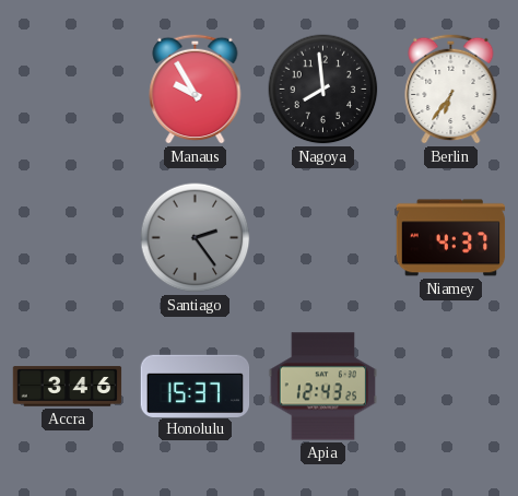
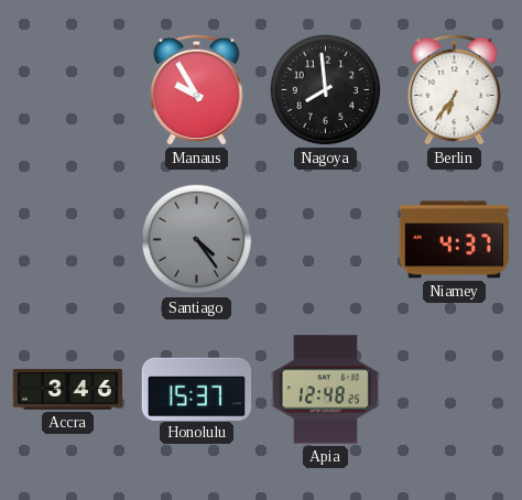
Santiago: 2:24 -> 4:24
Apia: 12:43 -> 12:48
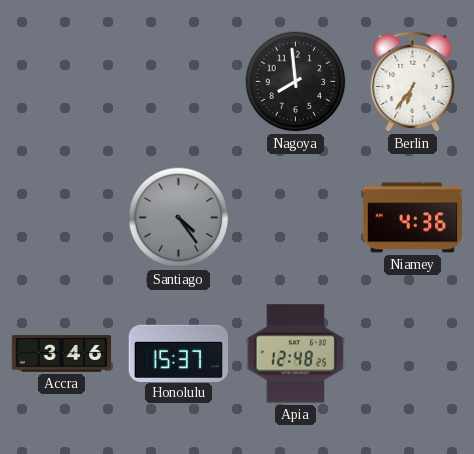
Manaus: 9:55 -> none
Niamey: 4:37 -> 4:36
